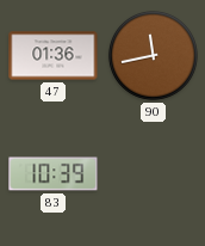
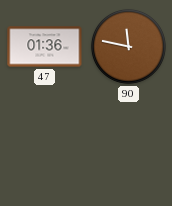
90: 11:43 -> 11:47
83: 10:39 -> none
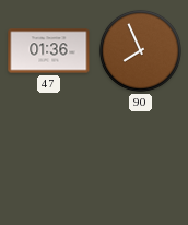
90: 11:47 -> 7:56
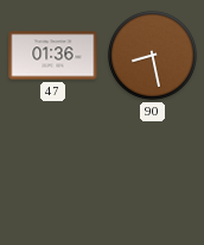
90: 7:56 -> 8:28
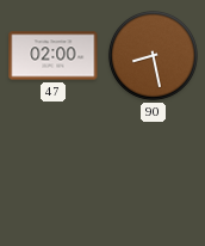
47: 01:36 -> 02:00
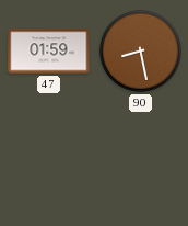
47: 02:00 -> 01:59
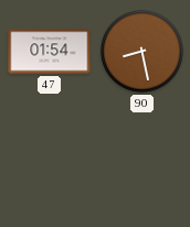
47: 01:59 -> 01:54
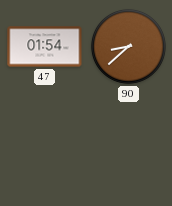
90: 8:28 -> 8:38
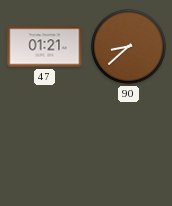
47: 01:54 -> 01:21
